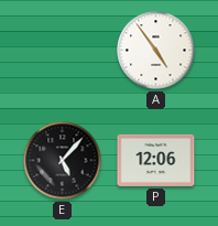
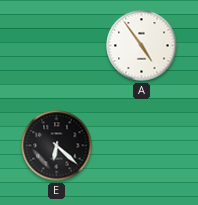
E: 5:07 -> 6:22
P: 12:06 -> none
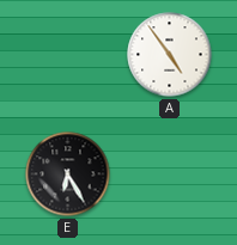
E: 6:22 -> 6:25
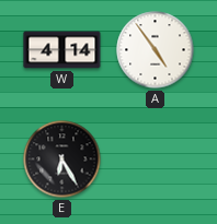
W: none -> 4:14
